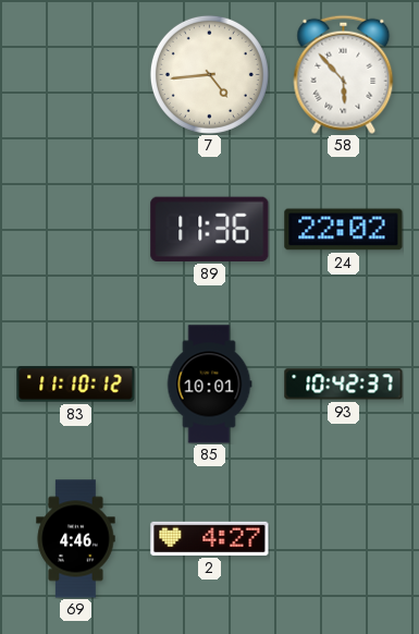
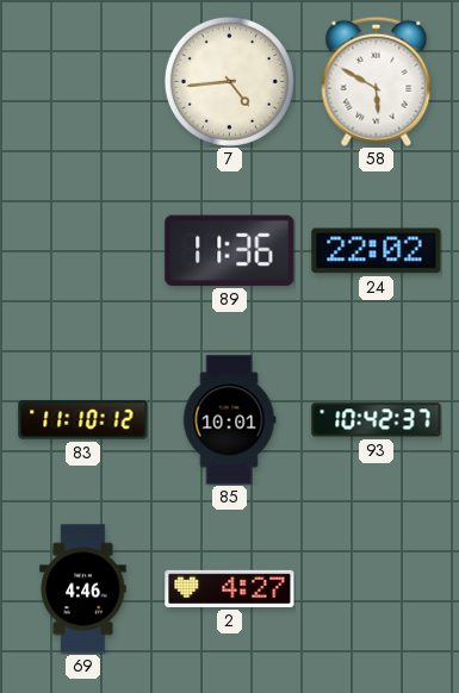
58: 5:53 -> 5:50
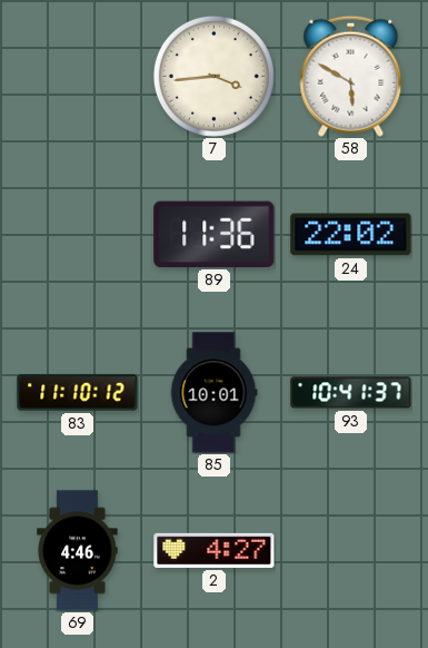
7: 4:44 -> 3:44
93: 10:42 -> 10:41
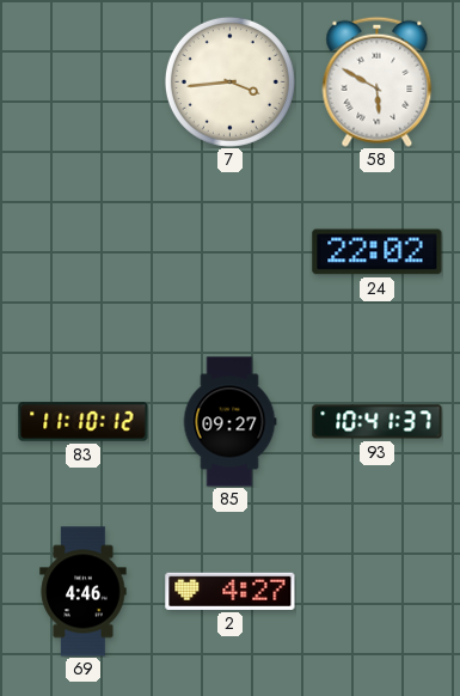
89: 11:36 -> none
85: 10:01 -> 09:27
